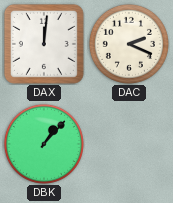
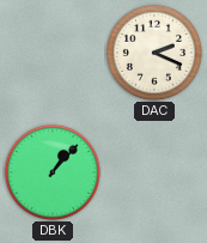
DAX: 12:01 -> none
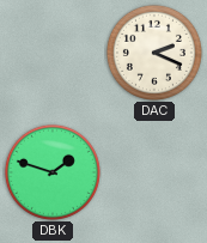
DBK: 1:07 -> 1:48
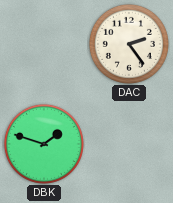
DAC: 2:19 -> 2:24
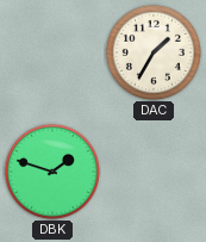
DAC: 2:24 -> 1:35
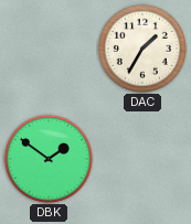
DBK: 1:48 -> 1:51
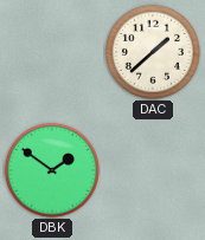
DAC: 1:35 -> 1:38
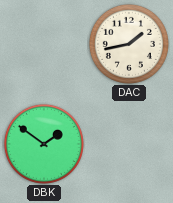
DAC: 1:38 -> 1:43
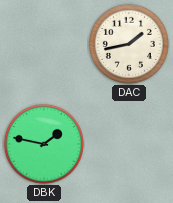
DBK: 1:51 -> 1:47
